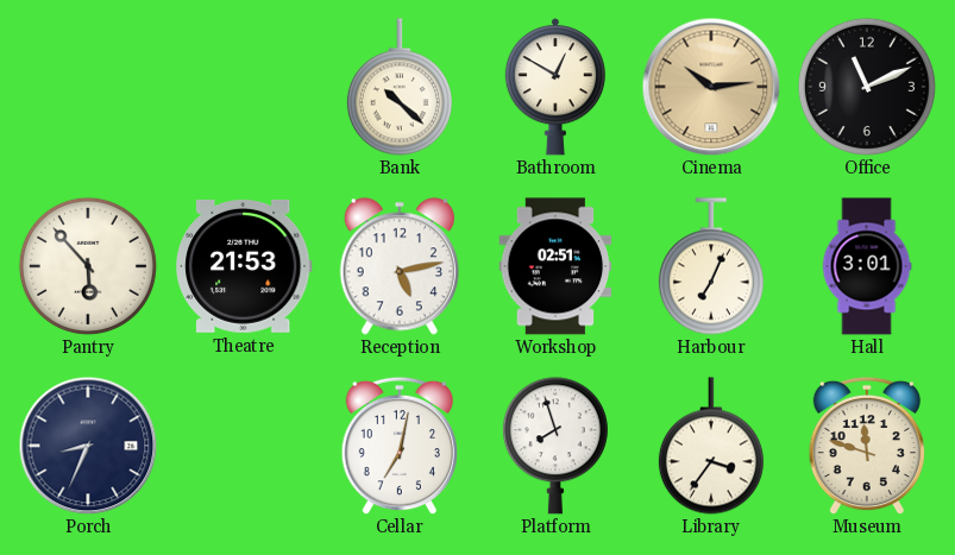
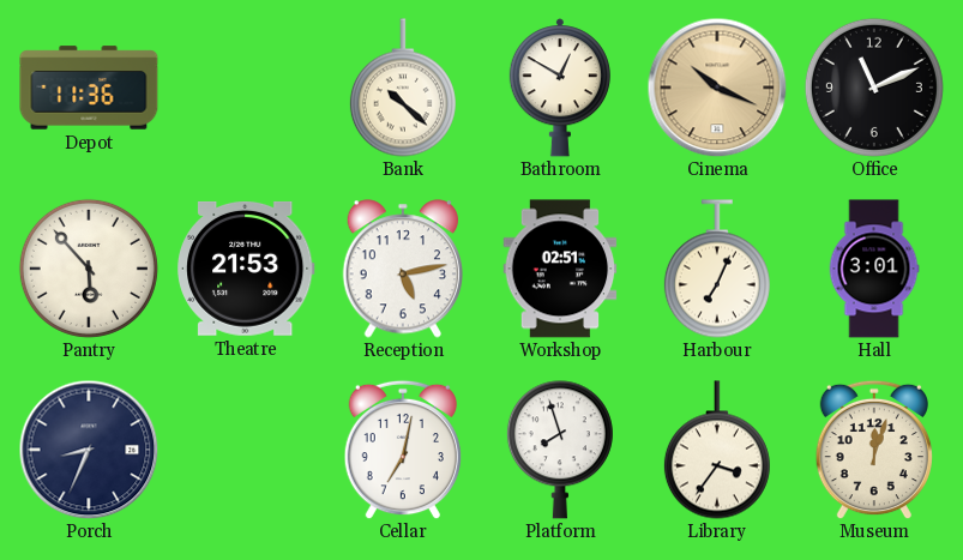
Depot: none -> 11:36
Cinema: 10:14 -> 10:19
Museum: 11:48 -> 12:03
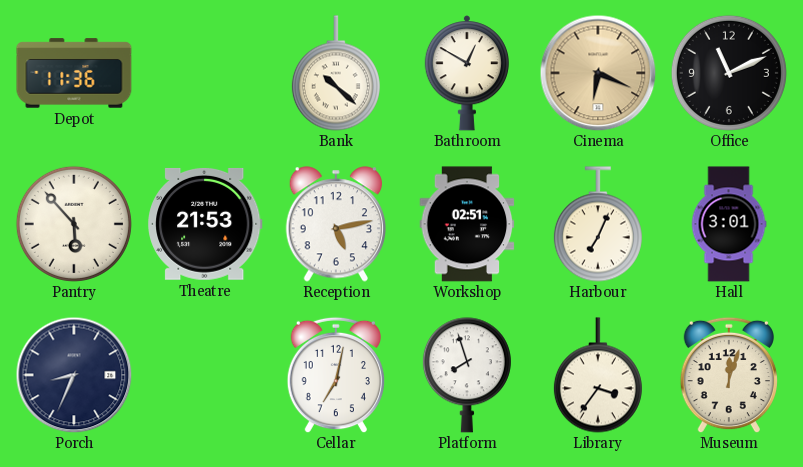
Cinema: 10:19 -> 6:19
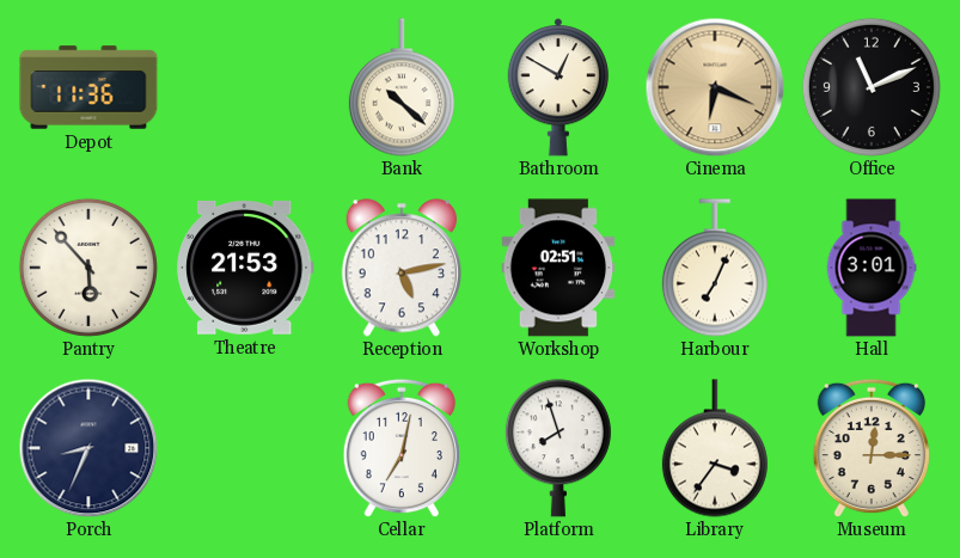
Museum: 12:03 -> 12:15
